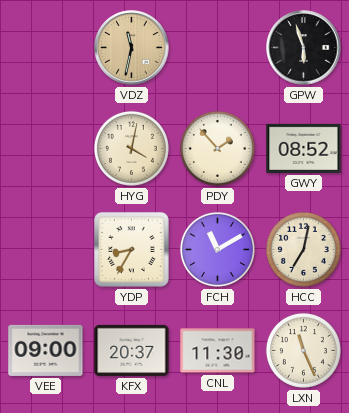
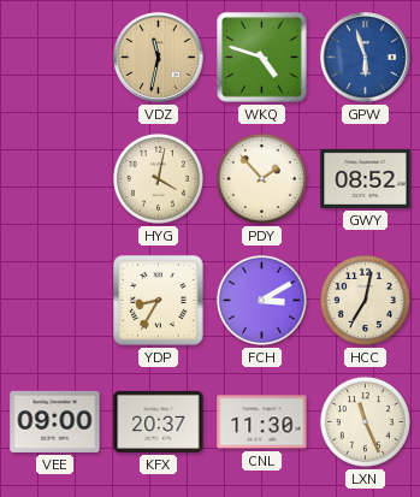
WKQ: none -> 4:48
GPW dial: black -> blue
FCH: 11:10 -> 3:10
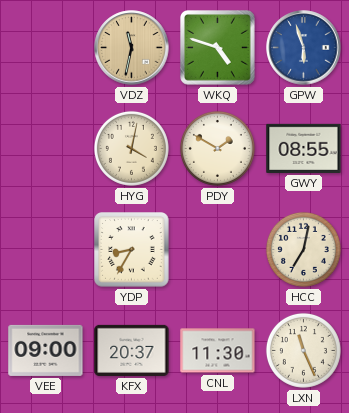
PDY: 1:53 -> 1:50
GWY: 08:52 -> 08:55
FCH: 3:10 -> none
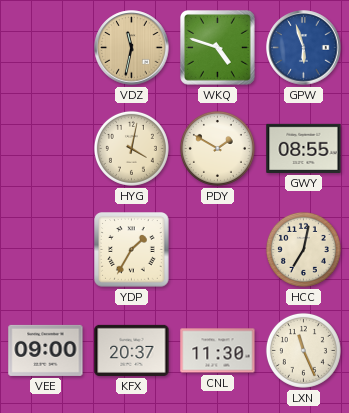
YDP: 8:35 -> 1:35
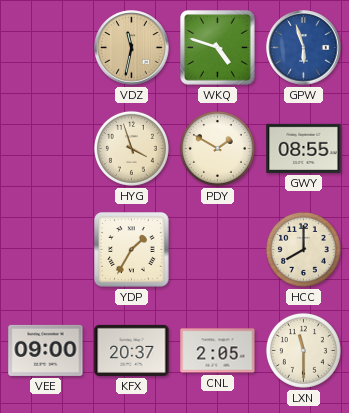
HYG: 4:02 -> 3:57
HCC: 7:02 -> 8:00
CNL: 11:30 -> 2:05
LXN: 11:26 -> 11:30
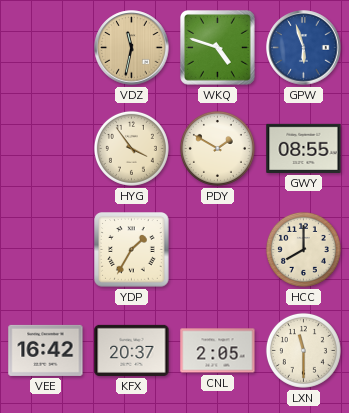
HYG: 3:57 -> 3:54
VEE: 09:00 -> 16:42
